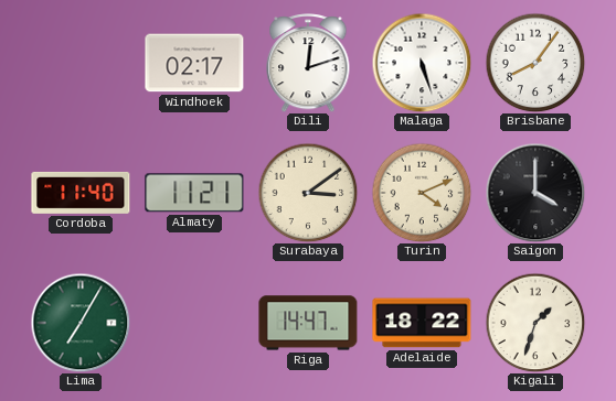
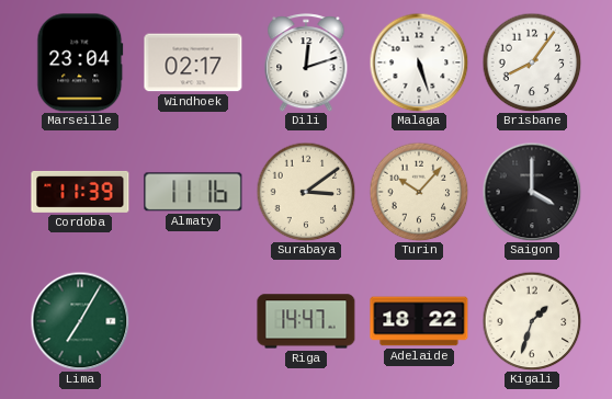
Marseille: none -> 23:04
Cordoba: 11:40 -> 11:39
Almaty: 11:21 -> 11:16
Turin: 4:11 -> 10:07
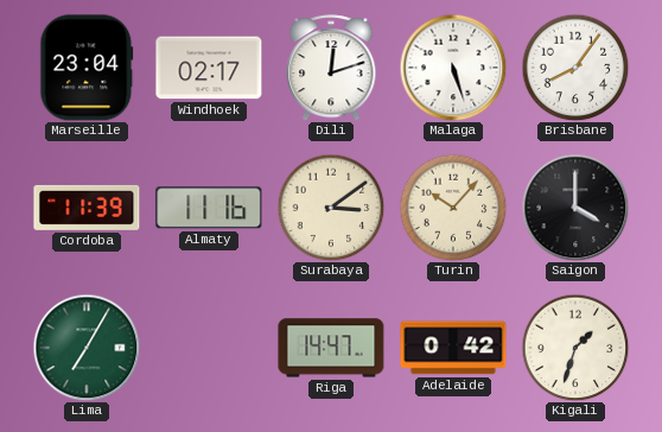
Adelaide: 18:22 -> 0:42
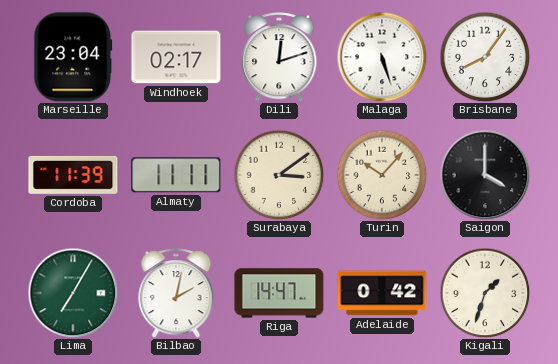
Almaty: 11:16 -> 11:11
Bilbao: none -> 2:02
